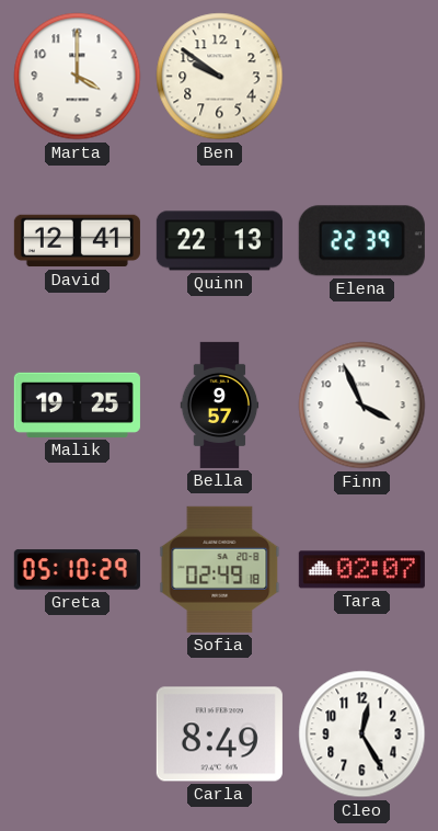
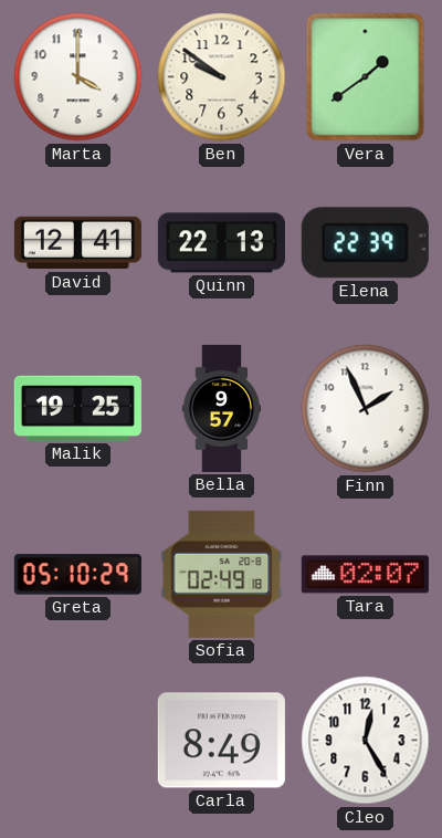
Vera: none -> 1:39
Finn: 3:56 -> 1:56
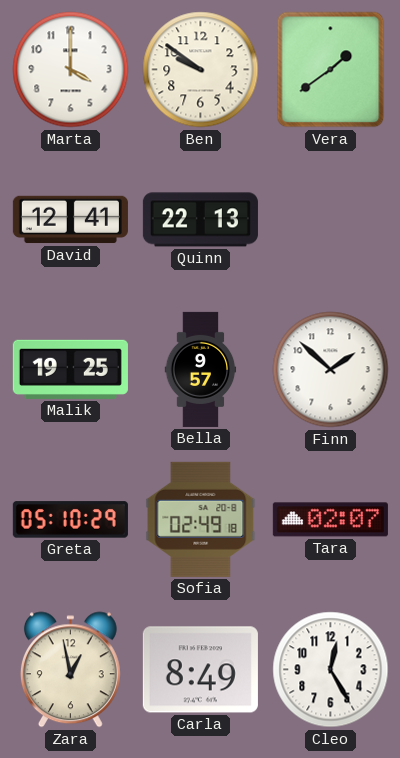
Elena: 22:39 -> none
Finn: 1:56 -> 1:52
Zara: none -> 12:58
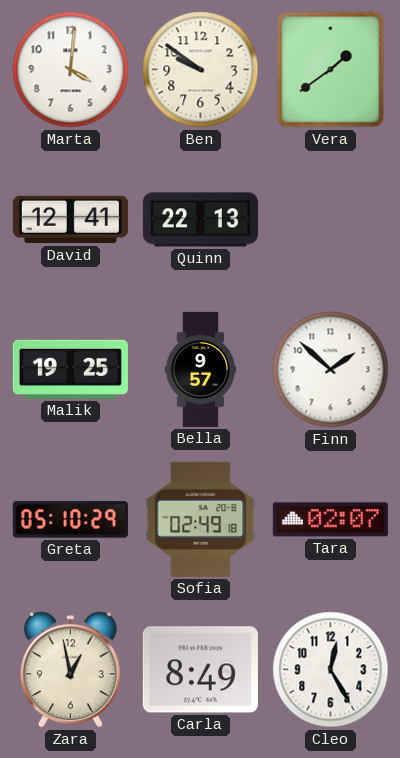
Marta: 4:00 -> 4:01
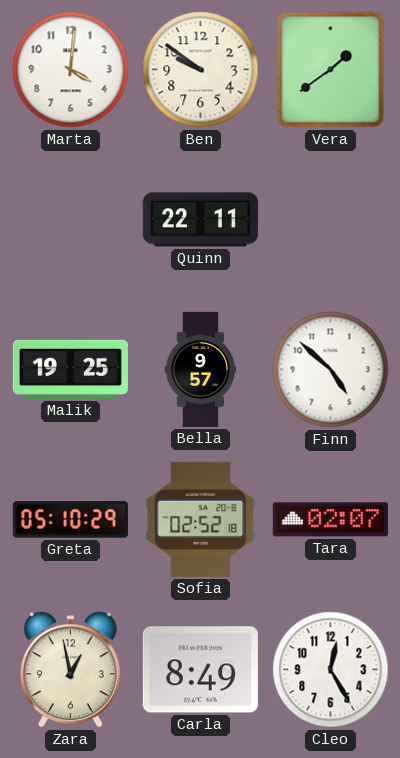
David: 12:41 -> none
Quinn: 22:13 -> 22:11
Finn: 1:52 -> 4:52
Sofia: 02:49 -> 02:52
